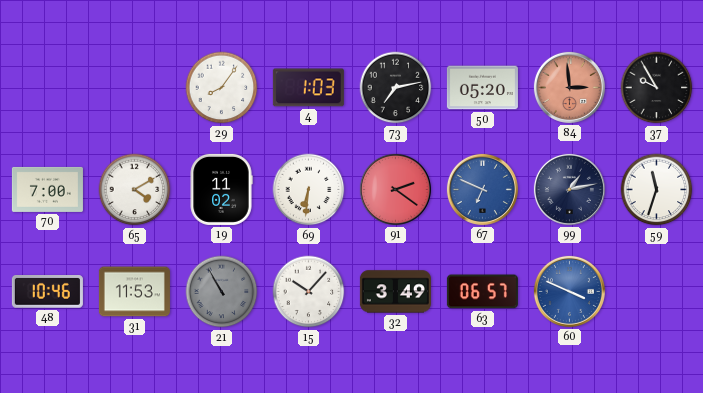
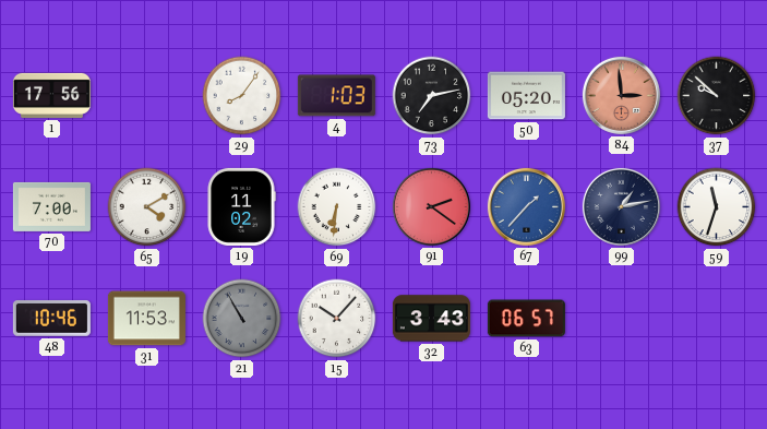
1: none -> 17:56
37: 9:55 -> 9:52
67: 6:49 -> 1:37
32: 3:49 -> 3:43
60: 3:49 -> none
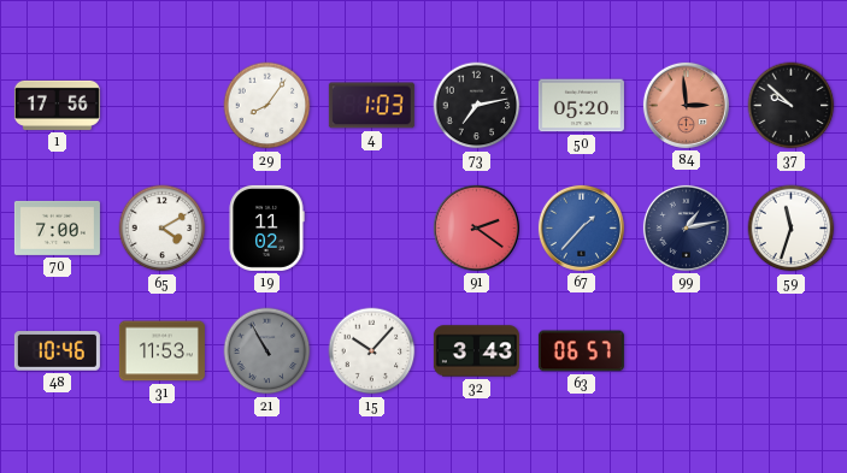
69: 6:31 -> none
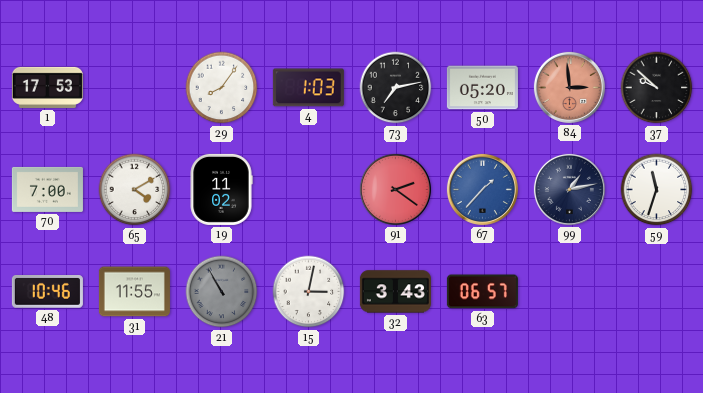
1: 17:56 -> 17:53
31: 11:53 -> 11:55
15: 10:07 -> 3:02
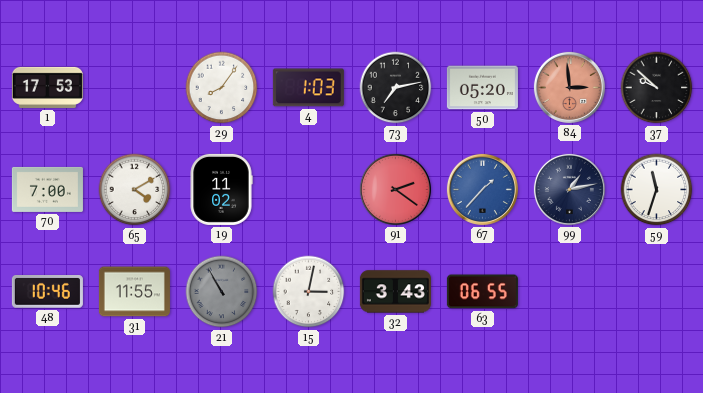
63: 06:57 -> 06:55
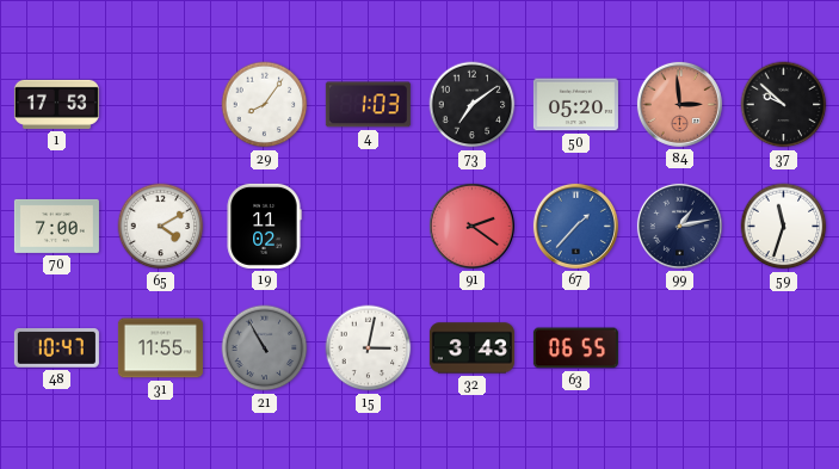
73: 7:13 -> 7:09
48: 10:46 -> 10:47
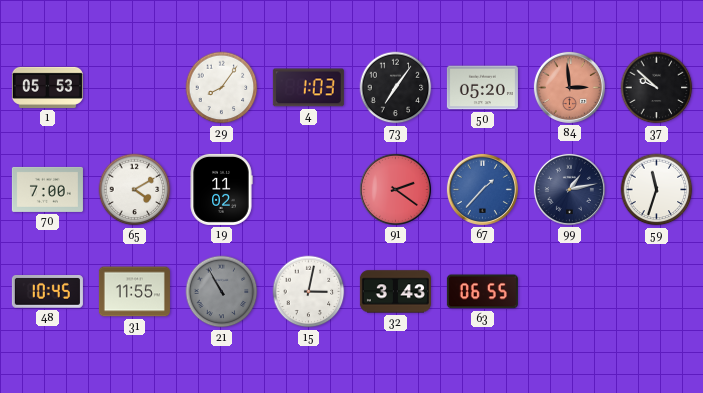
1: 17:53 -> 05:53
73: 7:09 -> 7:06
48: 10:47 -> 10:45
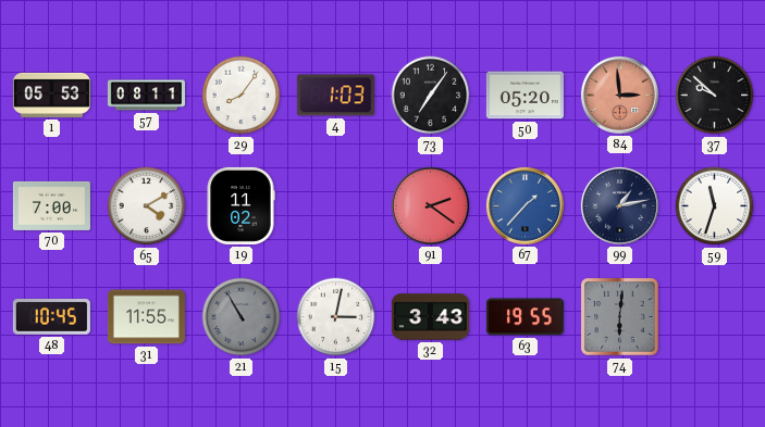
57: none -> 08:11
63: 06:55 -> 19:55
74: none -> 6:01
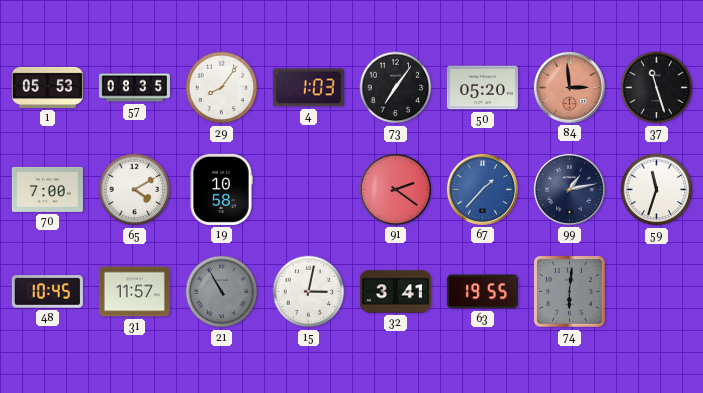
57: 08:11 -> 08:35
37: 9:52 -> 11:27
19: 11:02 -> 10:58
31: 11:55 -> 11:57
32: 3:43 -> 3:41
